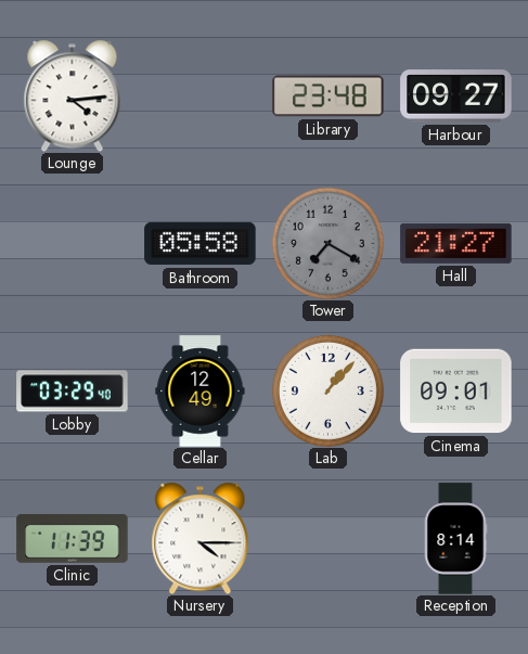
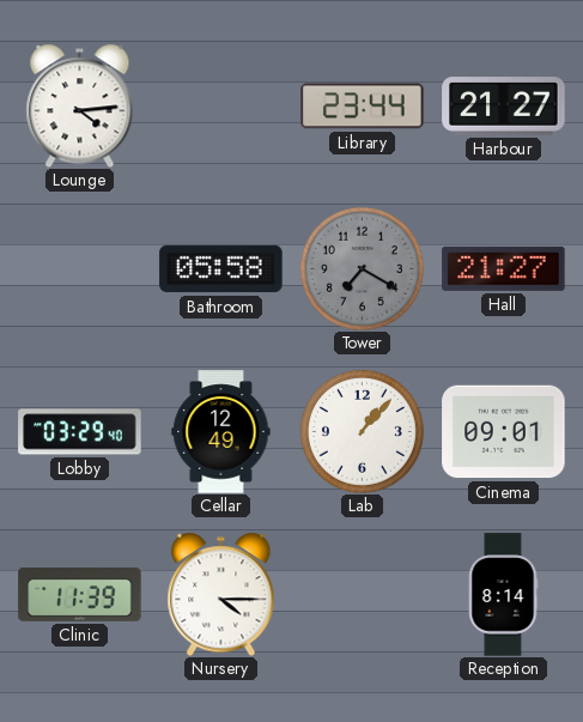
Library: 23:48 -> 23:44
Harbour: 09:27 -> 21:27
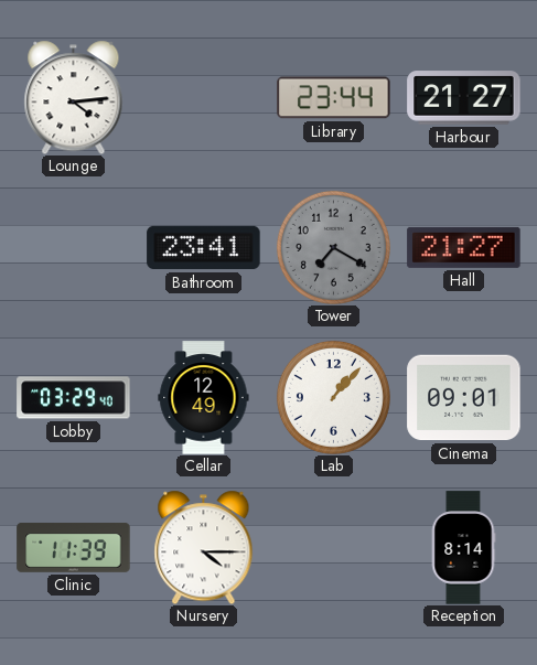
Bathroom: 05:58 -> 23:41
